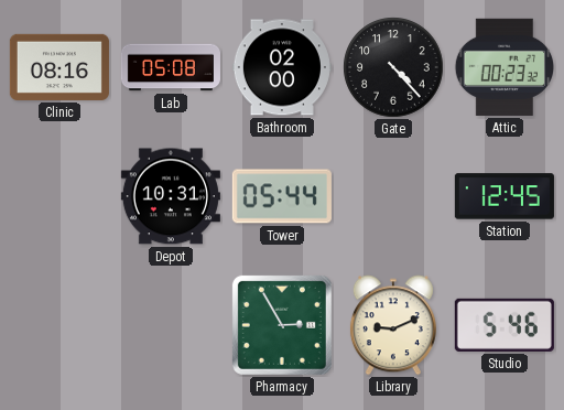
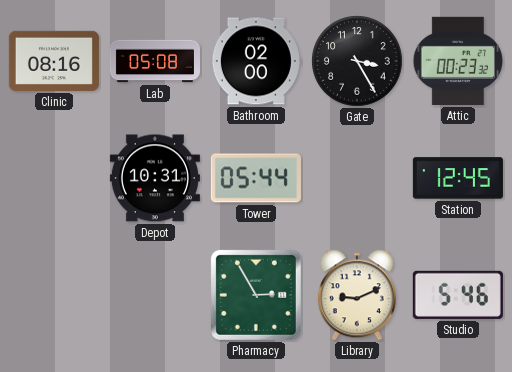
Gate: 4:23 -> 3:25
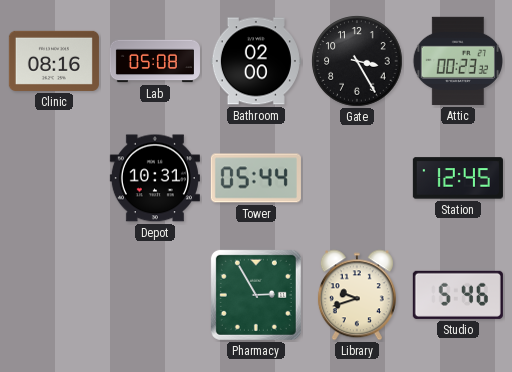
Library: 9:11 -> 9:42
